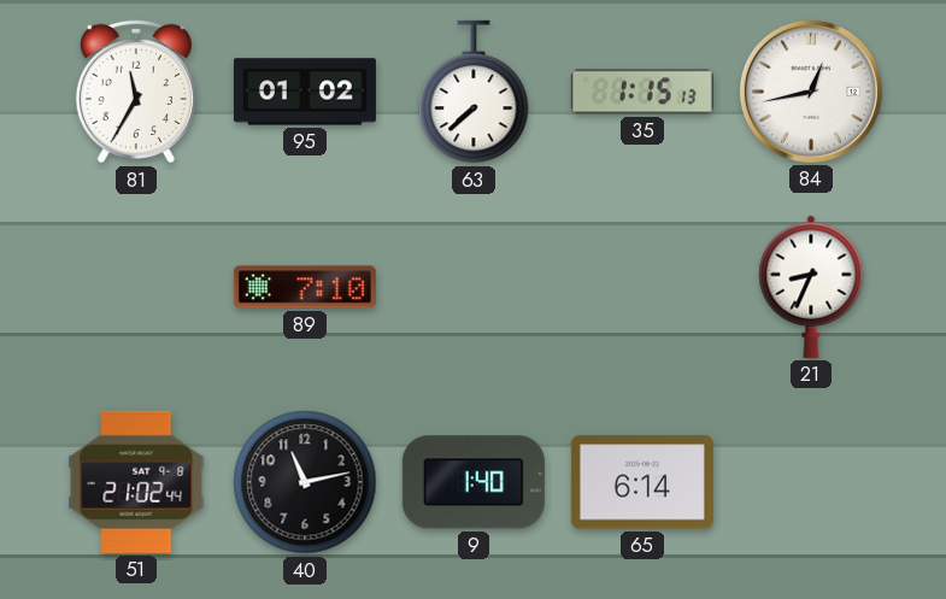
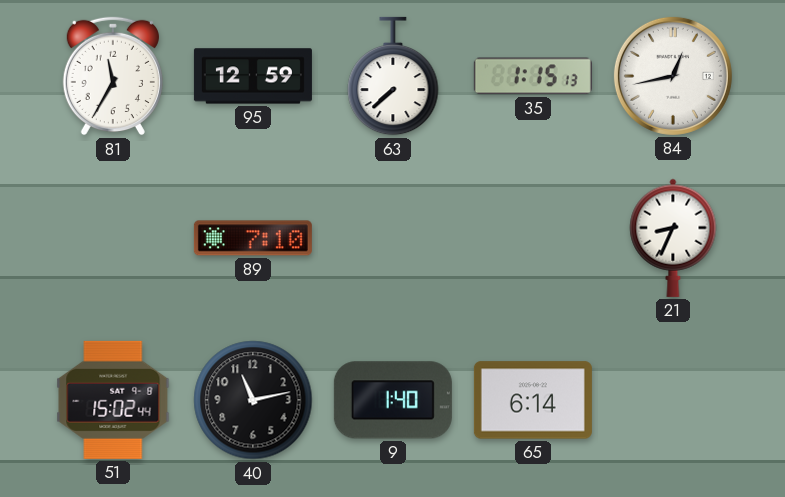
95: 01:02 -> 12:59
51: 21:02 -> 15:02
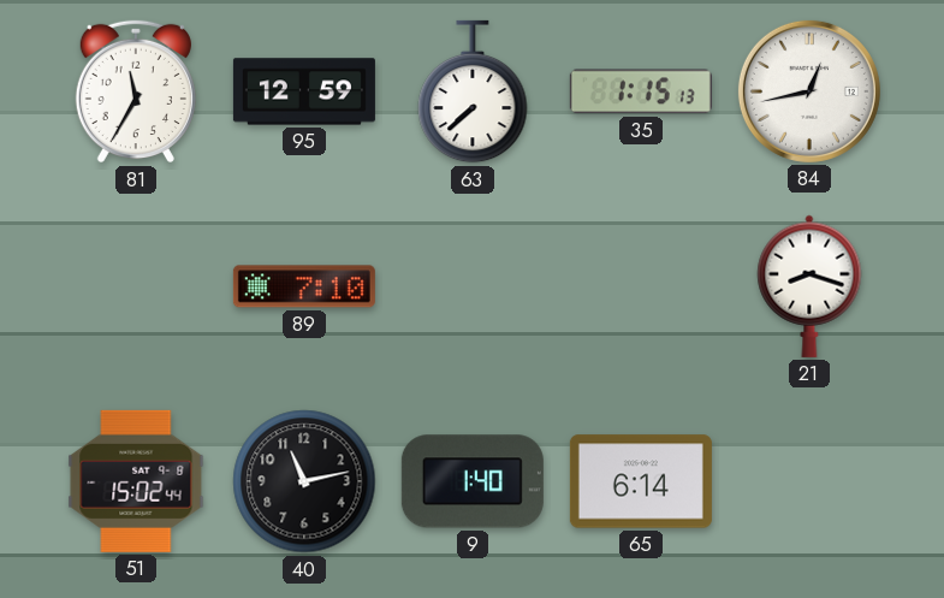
21: 8:34 -> 8:18
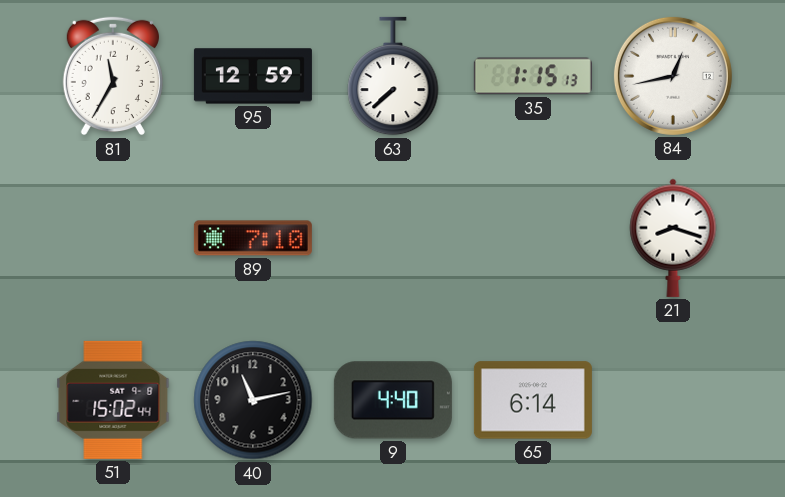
9: 1:40 -> 4:40
